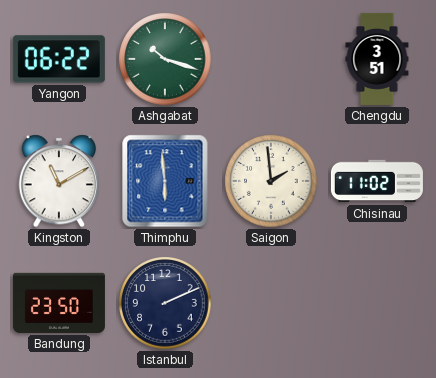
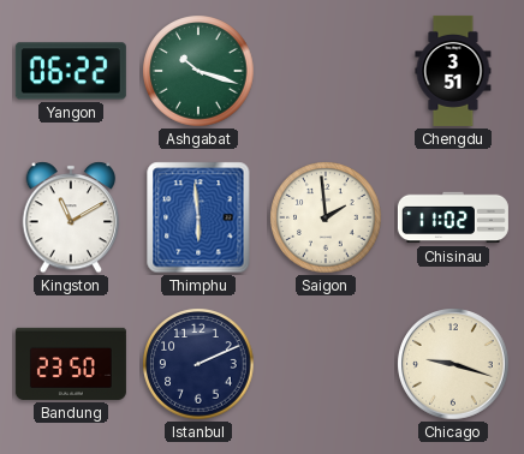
Chicago: none -> 9:18
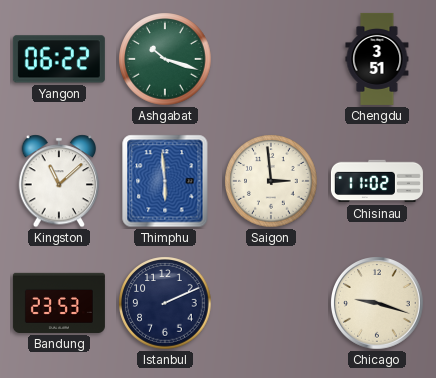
Kingston: 11:10 -> 11:08
Saigon: 1:59 -> 2:59
Bandung: 23:50 -> 23:53
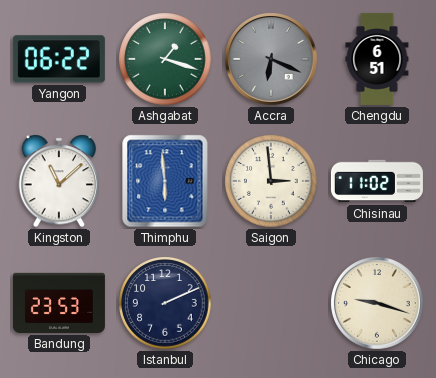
Ashgabat: 10:18 -> 1:18
Accra: none -> 6:19
Chengdu: 3:51 -> 6:51
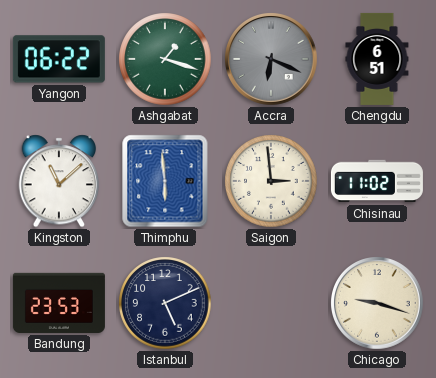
Istanbul: 2:11 -> 5:11
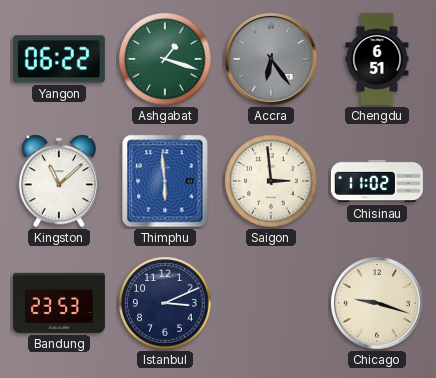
Accra: 6:19 -> 6:24
Istanbul: 5:11 -> 3:11
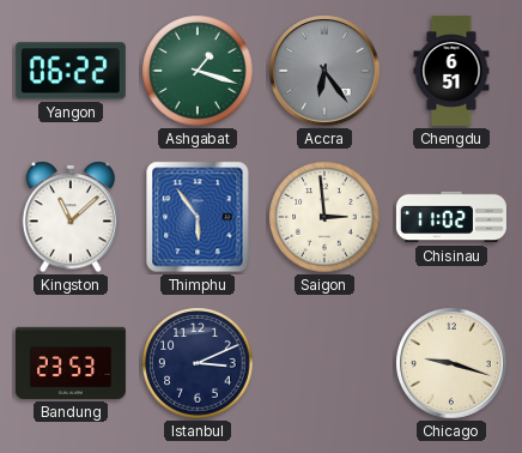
Thimphu: 5:59 -> 5:54
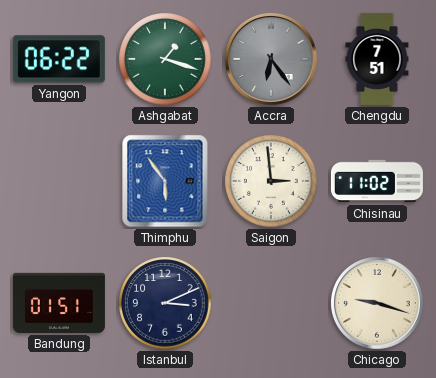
Chengdu: 6:51 -> 7:51
Kingston: 11:08 -> none
Bandung: 23:53 -> 01:51
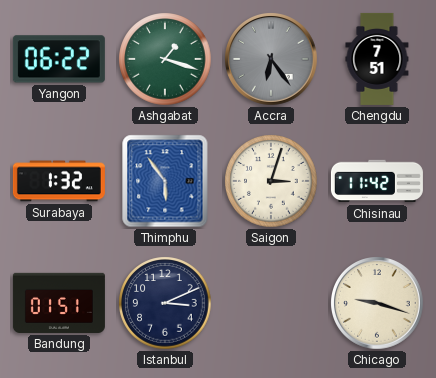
Surabaya: none -> 1:32
Saigon: 2:59 -> 3:03
Chisinau: 11:02 -> 11:42
